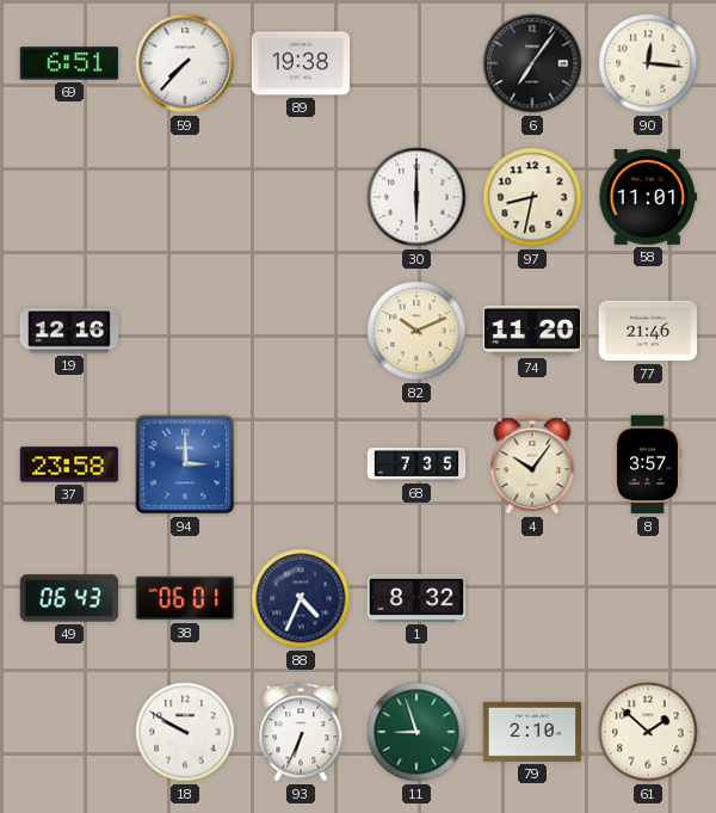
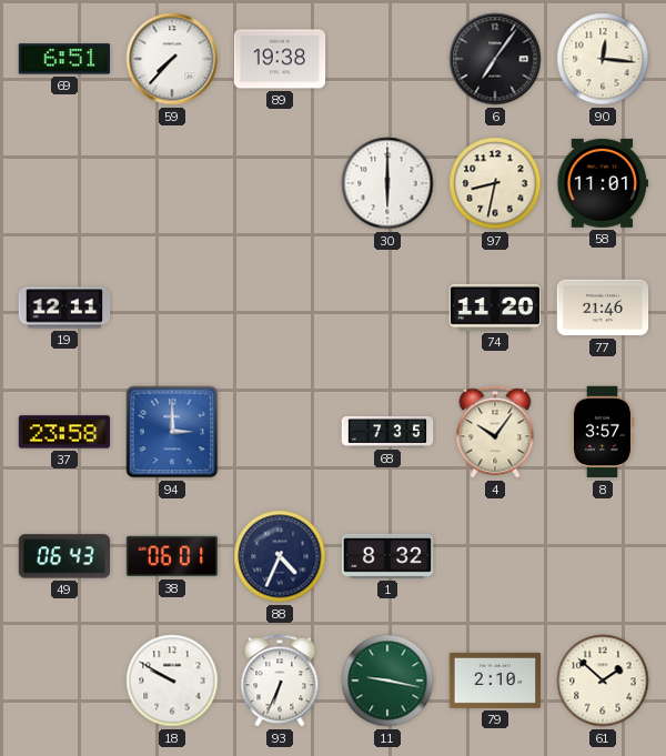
19: 12:16 -> 12:11
82: 10:11 -> none
11: 8:57 -> 9:17
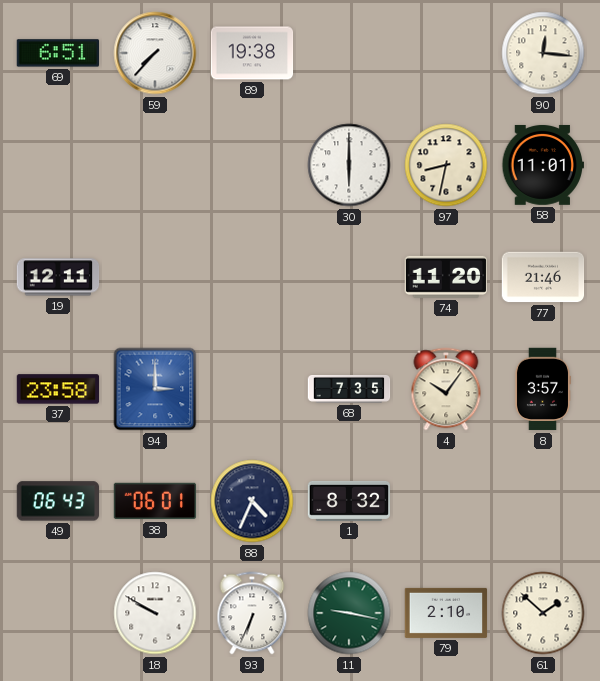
6: 7:06 -> none
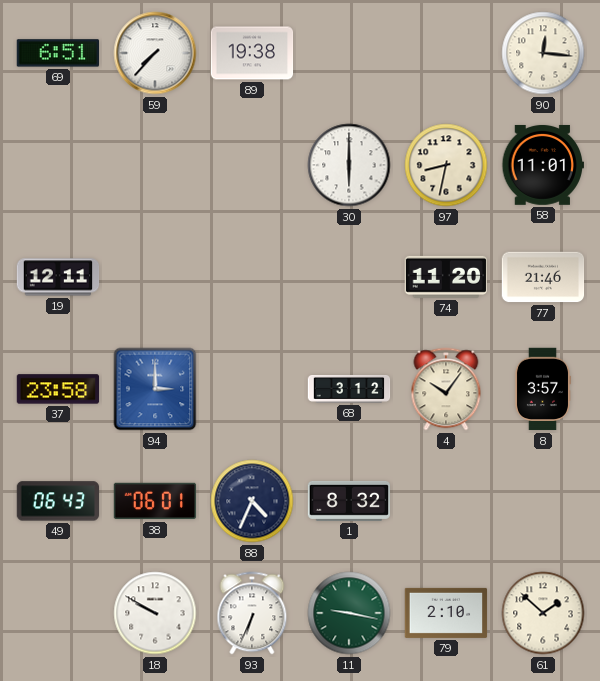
68: 7:35 -> 3:12
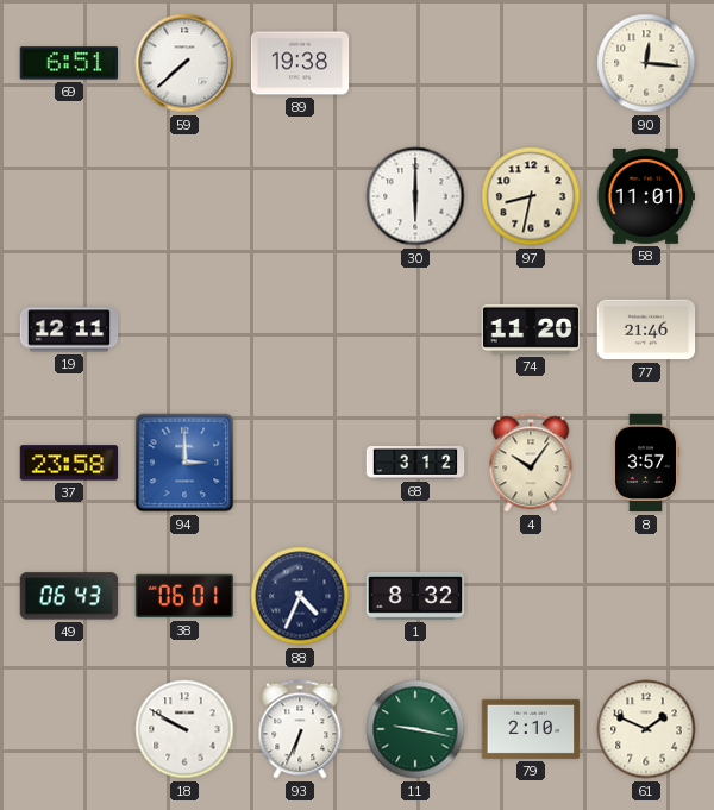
59: 7:37 -> 7:38
61: 1:52 -> 1:49
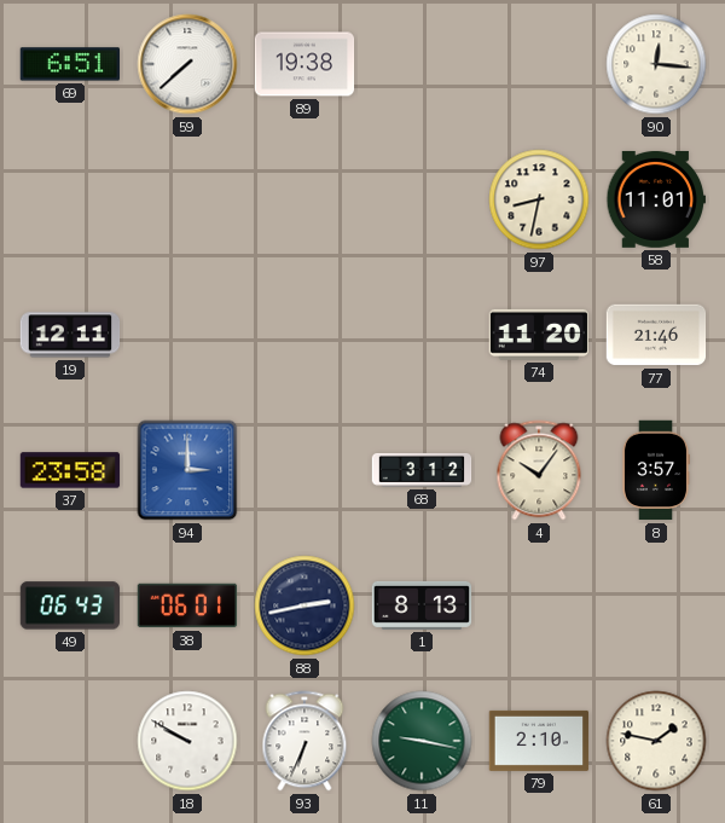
30: 6:00 -> none
88: 4:34 -> 2:43
1: 8:32 -> 8:13
61: 1:49 -> 1:47
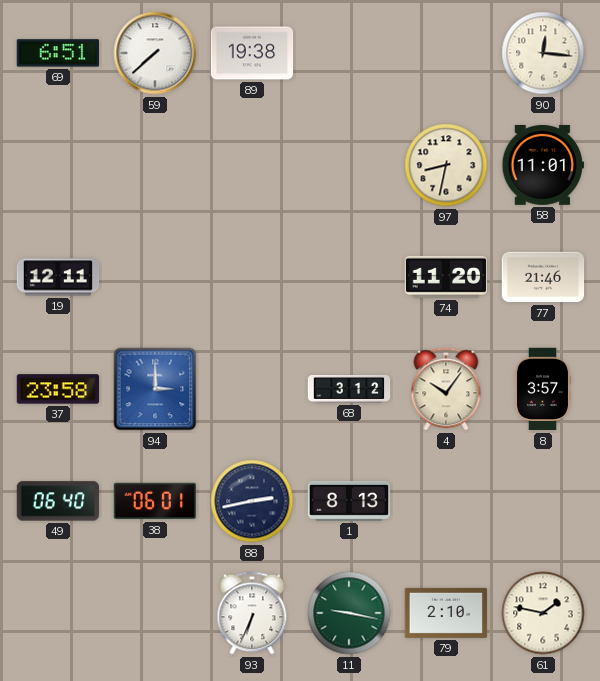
49: 06:43 -> 06:40
18: 9:50 -> none
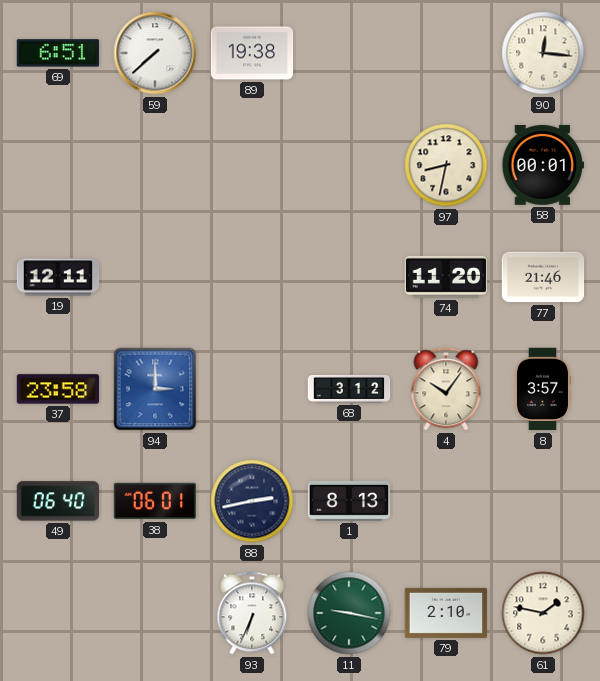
58: 11:01 -> 00:01
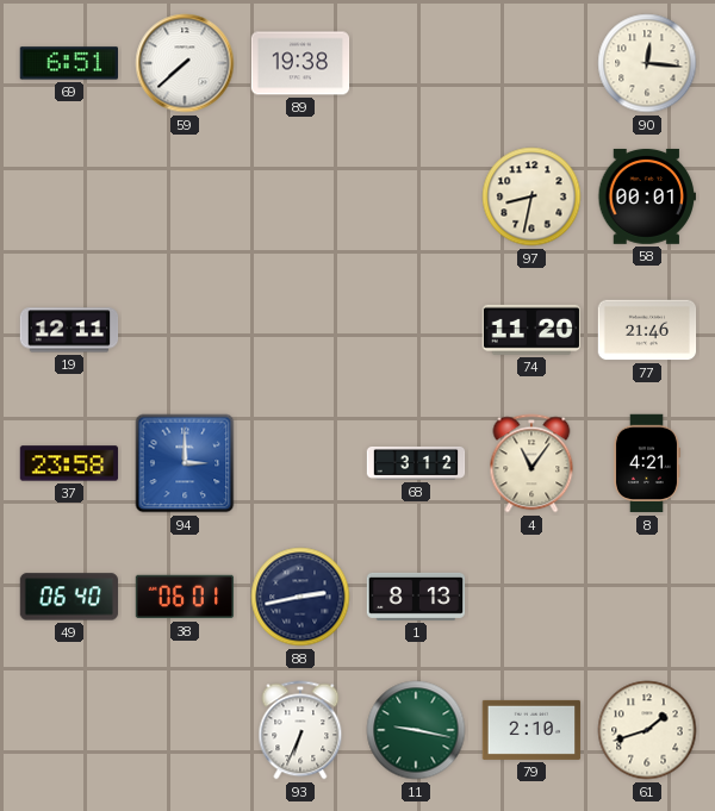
4: 10:06 -> 11:06
8: 3:57 -> 4:21
61: 1:47 -> 1:42
